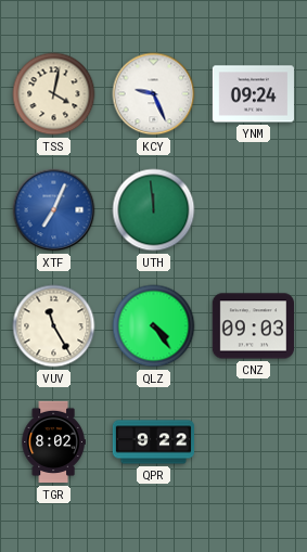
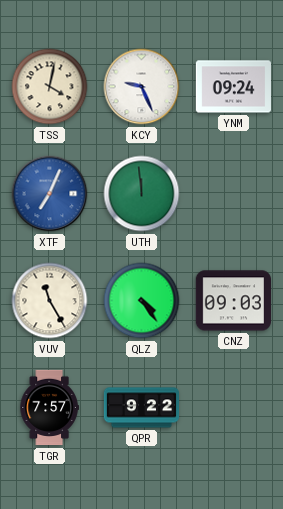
TGR: 8:02 -> 7:57
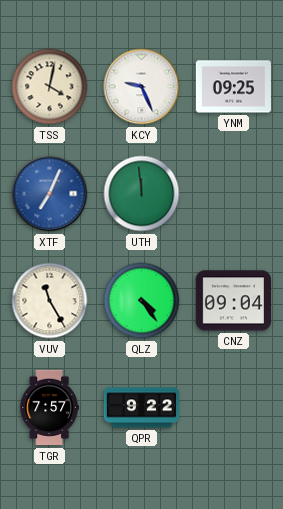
YNM: 09:24 -> 09:25
CNZ: 09:03 -> 09:04
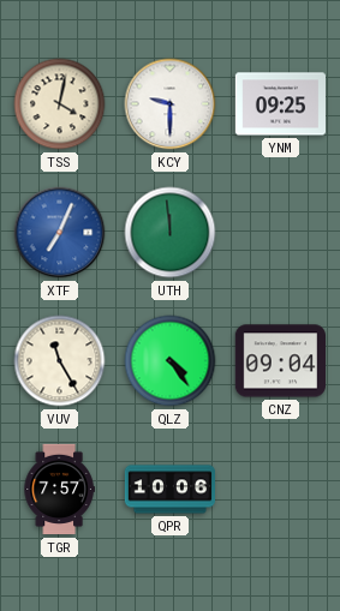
KCY: 9:26 -> 9:30
QPR: 9:22 -> 10:06
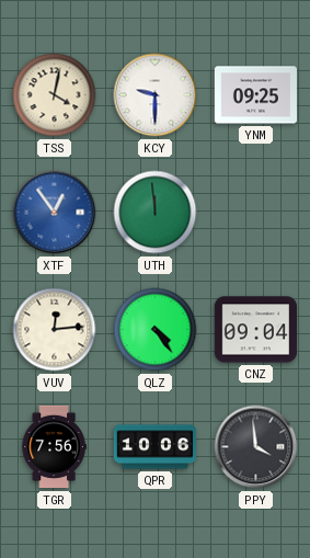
XTF: 7:04 -> 12:54
VUV: 11:25 -> 12:14
TGR: 7:57 -> 7:56
PPY: none -> 3:59
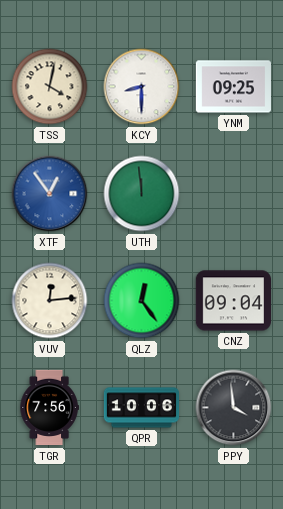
KCY: 9:30 -> 8:30
QLZ: 4:24 -> 12:24
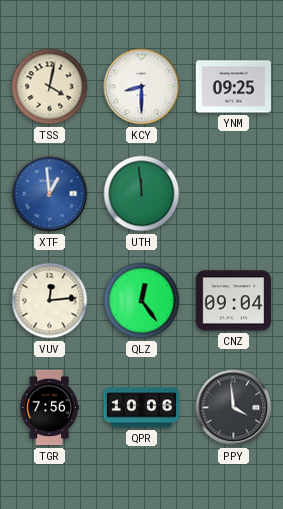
XTF: 12:54 -> 12:59
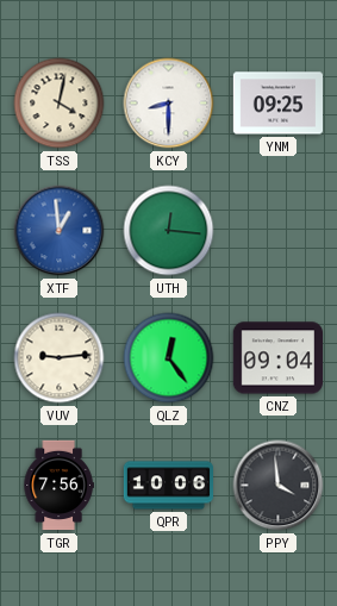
UTH: 11:59 -> 12:16
VUV: 12:14 -> 9:14
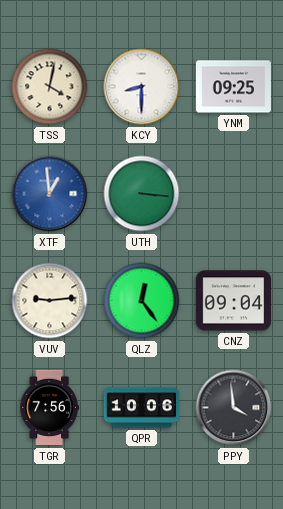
UTH: 12:16 -> 3:16
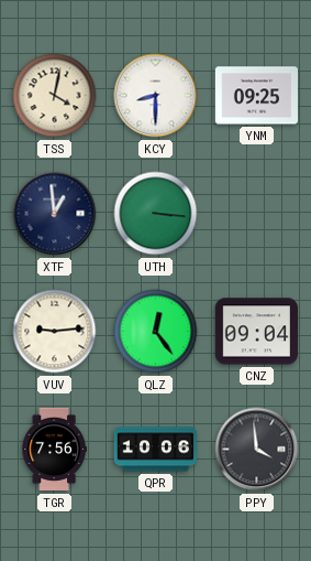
XTF dial: blue -> navy
